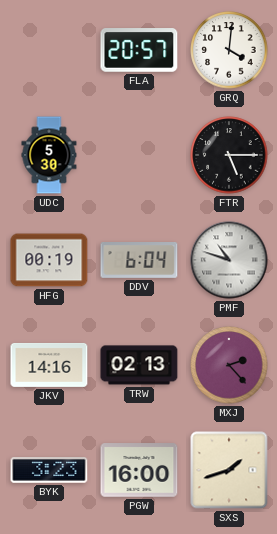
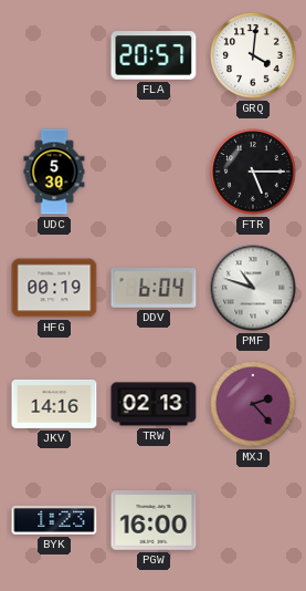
BYK: 3:23 -> 1:23
SXS: 1:42 -> none
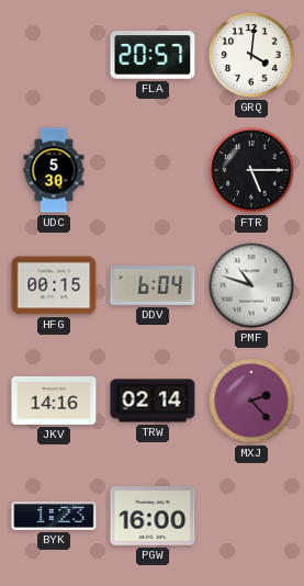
HFG: 00:19 -> 00:15
TRW: 02:13 -> 02:14
